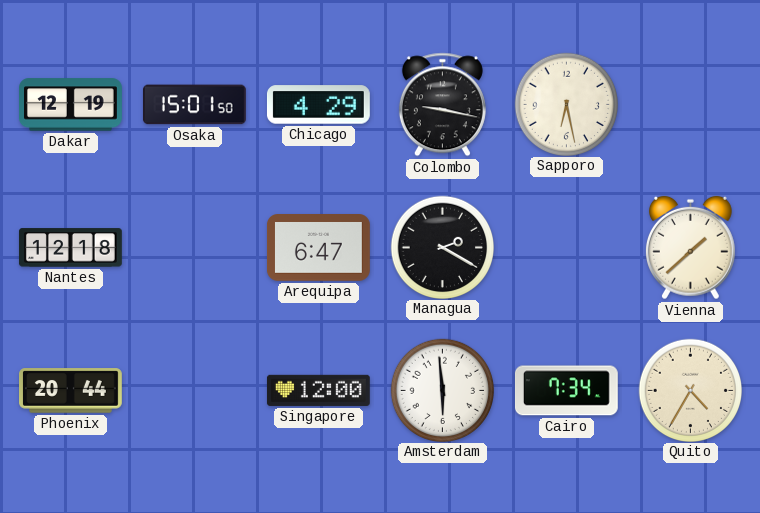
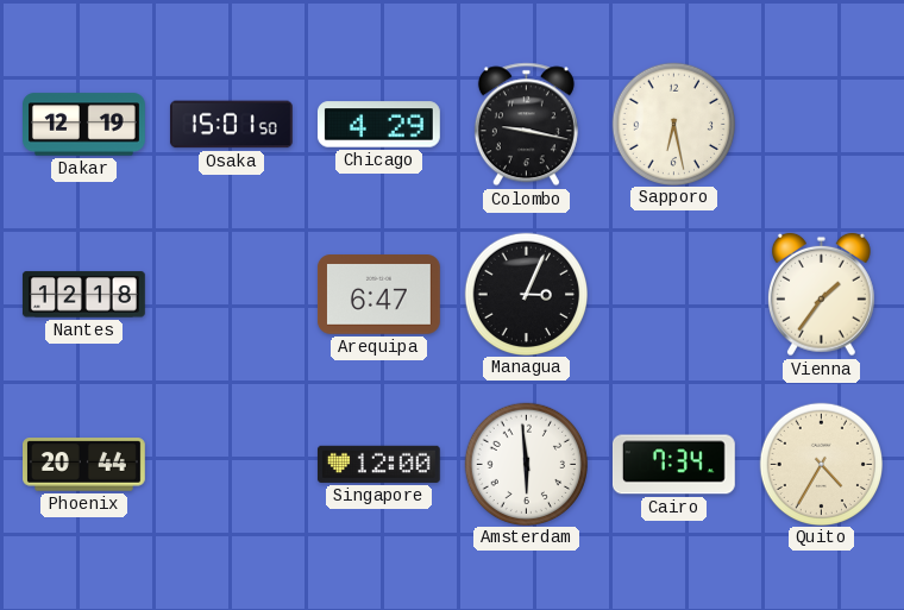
Managua: 2:20 -> 3:04
Vienna: 1:38 -> 1:36
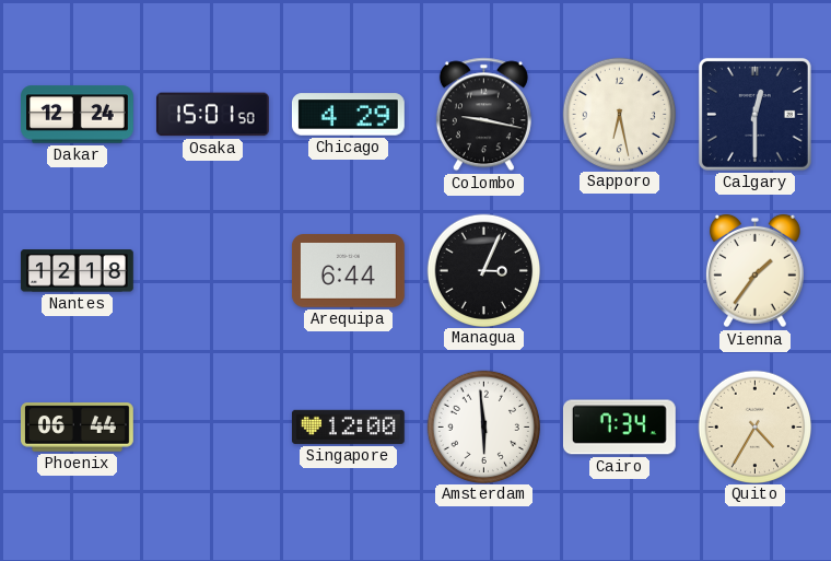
Dakar: 12:19 -> 12:24
Calgary: none -> 12:30
Arequipa: 6:47 -> 6:44
Phoenix: 20:44 -> 06:44
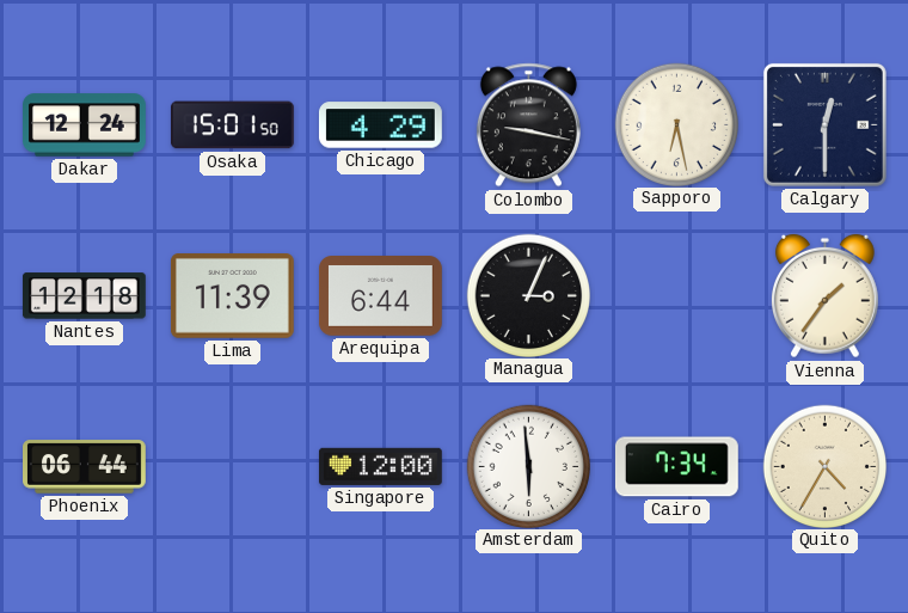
Lima: none -> 11:39
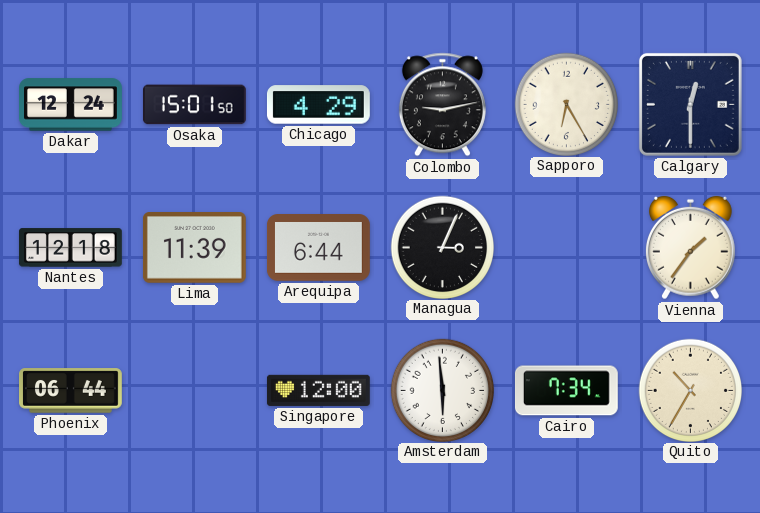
Colombo: 9:17 -> 9:13
Sapporo: 6:28 -> 6:25
Quito: 4:35 -> 10:35
